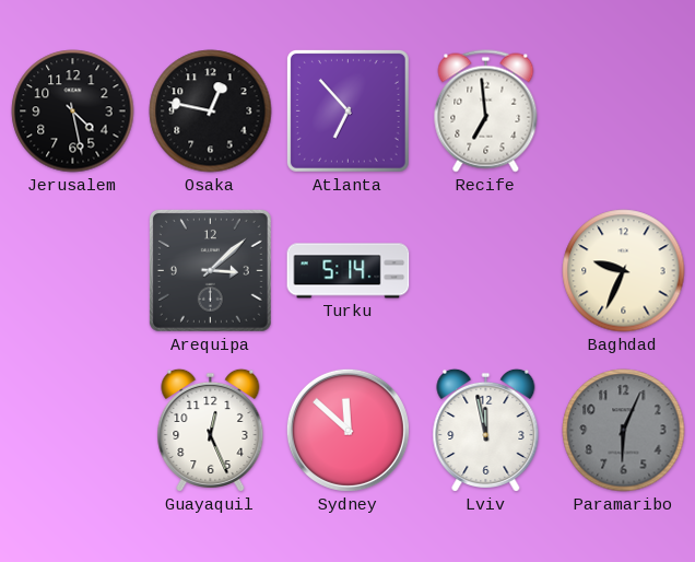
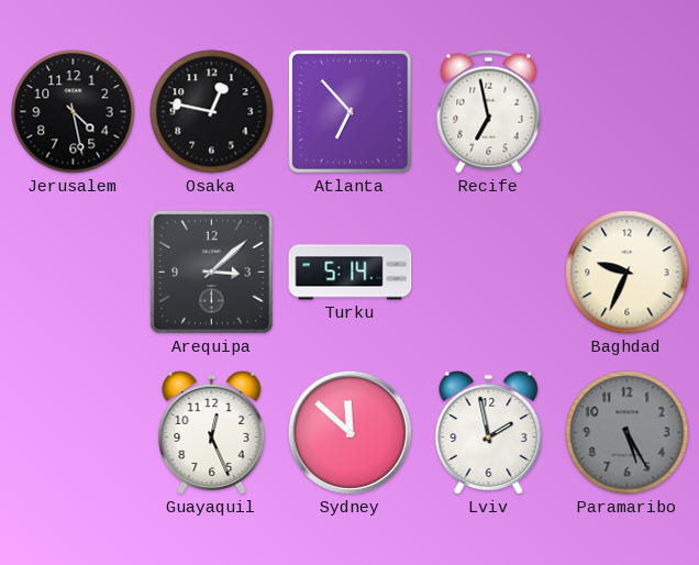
Recife: 6:59 -> 6:58
Lviv: 11:58 -> 1:58
Paramaribo: 6:04 -> 5:25
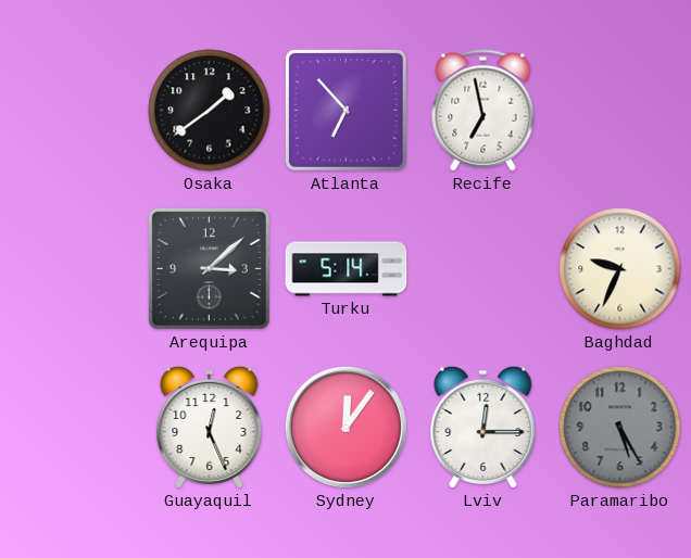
Jerusalem: 4:28 -> none
Osaka: 12:47 -> 1:39
Sydney: 11:52 -> 12:06
Lviv: 1:58 -> 12:15
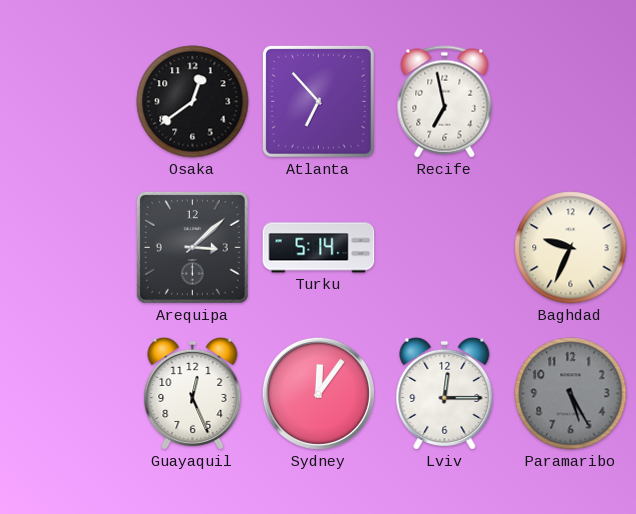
Osaka: 1:39 -> 12:39
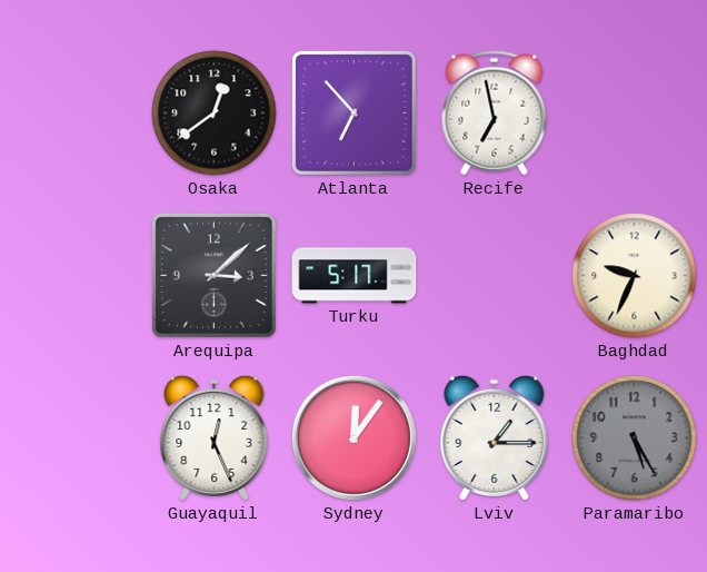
Turku: 5:14 -> 5:17
Lviv: 12:15 -> 1:15
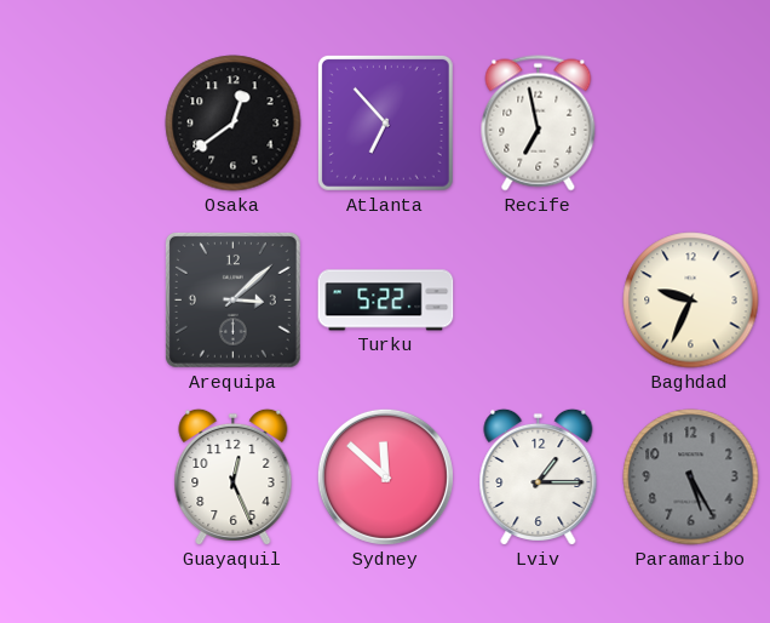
Turku: 5:17 -> 5:22
Sydney: 12:06 -> 11:52
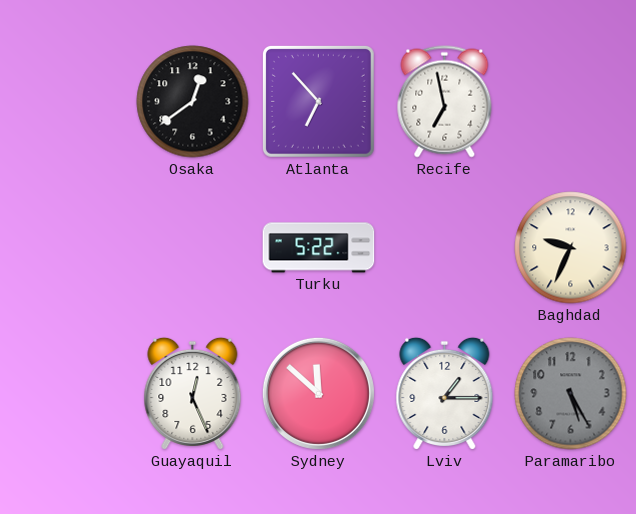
Arequipa: 3:08 -> none
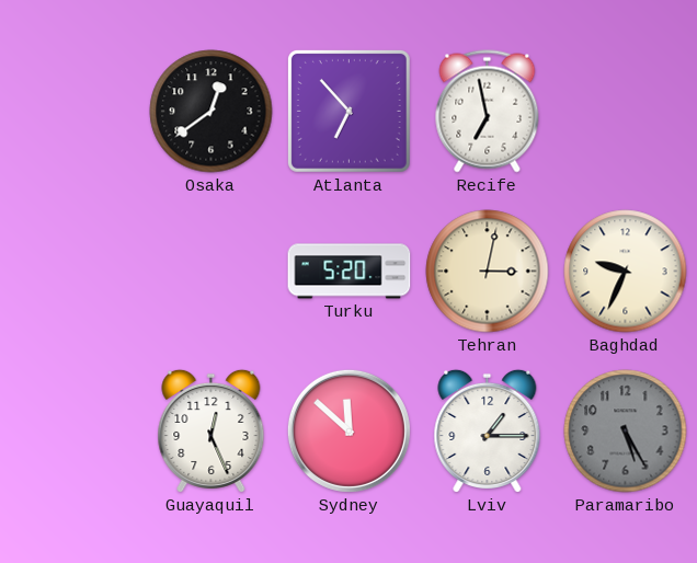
Turku: 5:22 -> 5:20
Tehran: none -> 3:02
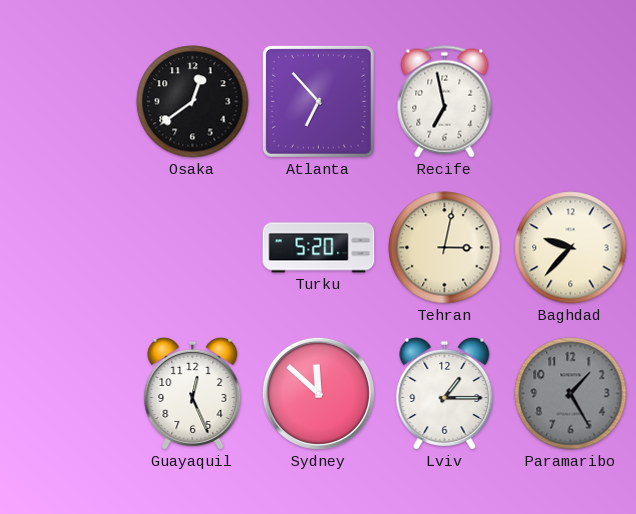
Baghdad: 9:34 -> 9:37
Paramaribo: 5:25 -> 1:25
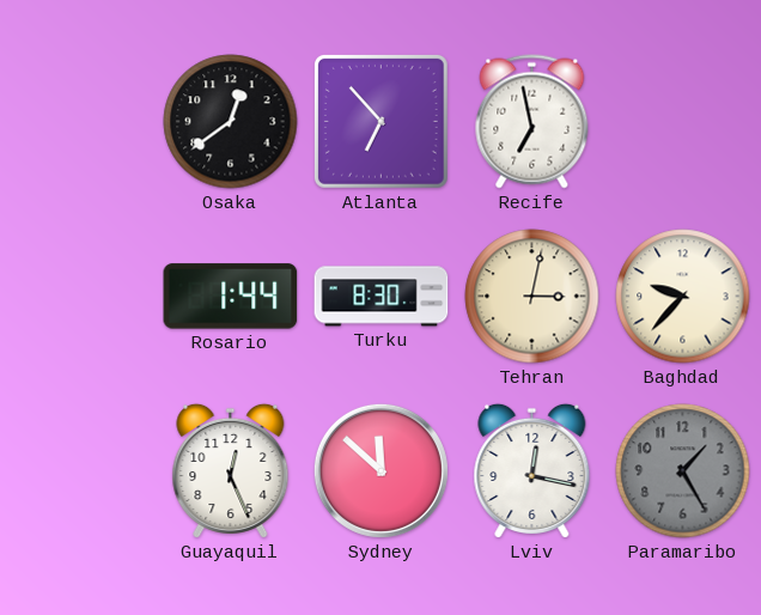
Rosario: none -> 1:44
Turku: 5:20 -> 8:30
Lviv: 1:15 -> 12:17
